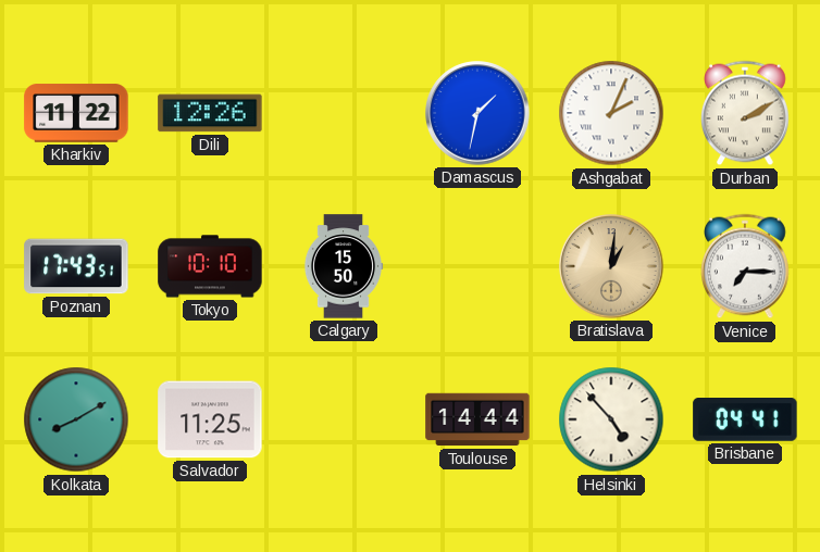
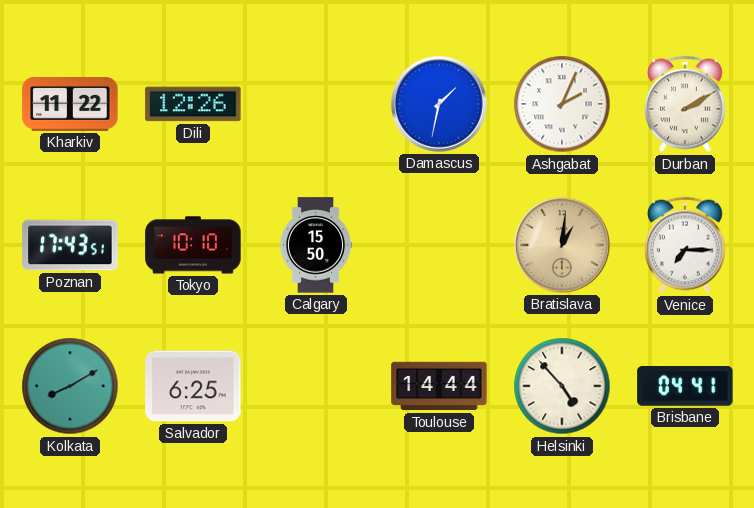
Salvador: 11:25 -> 6:25
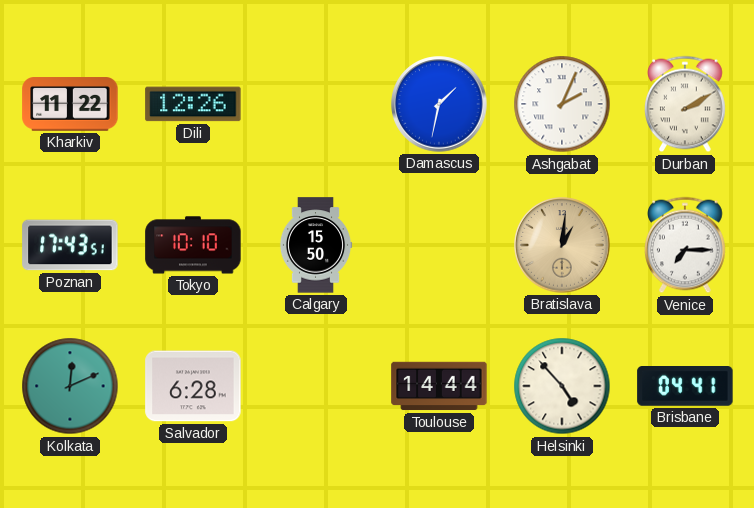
Kolkata: 8:10 -> 12:11
Salvador: 6:25 -> 6:28
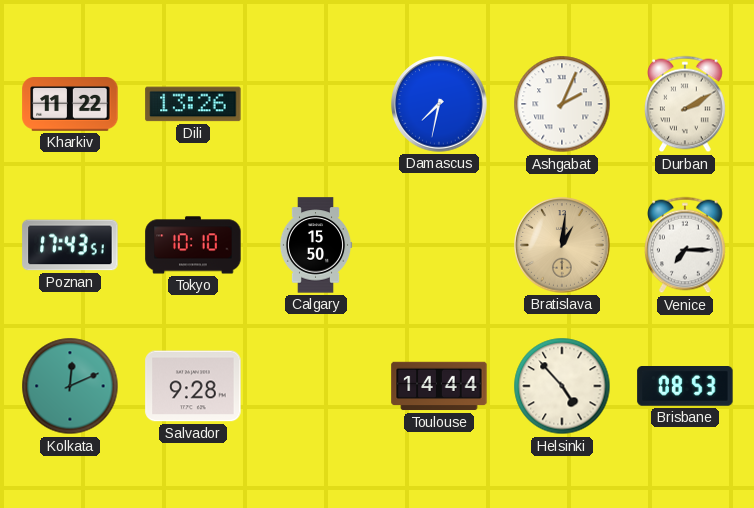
Dili: 12:26 -> 13:26
Damascus: 1:32 -> 7:32
Salvador: 6:28 -> 9:28
Brisbane: 04:41 -> 08:53
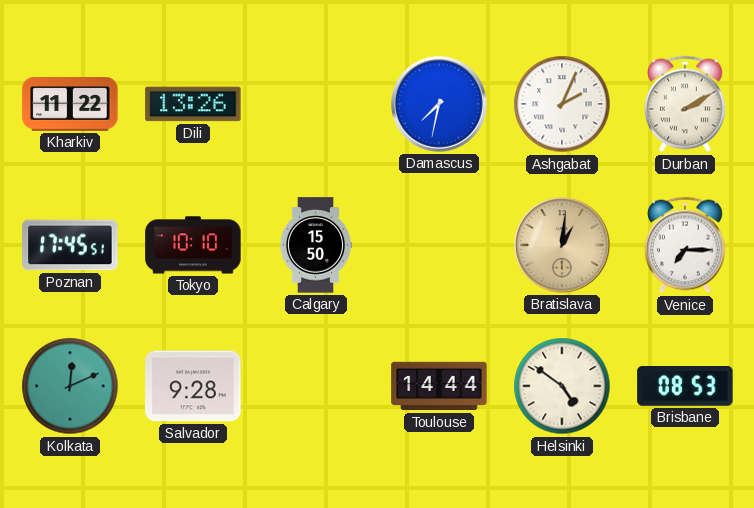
Poznan: 17:43 -> 17:45
Helsinki: 4:53 -> 4:51
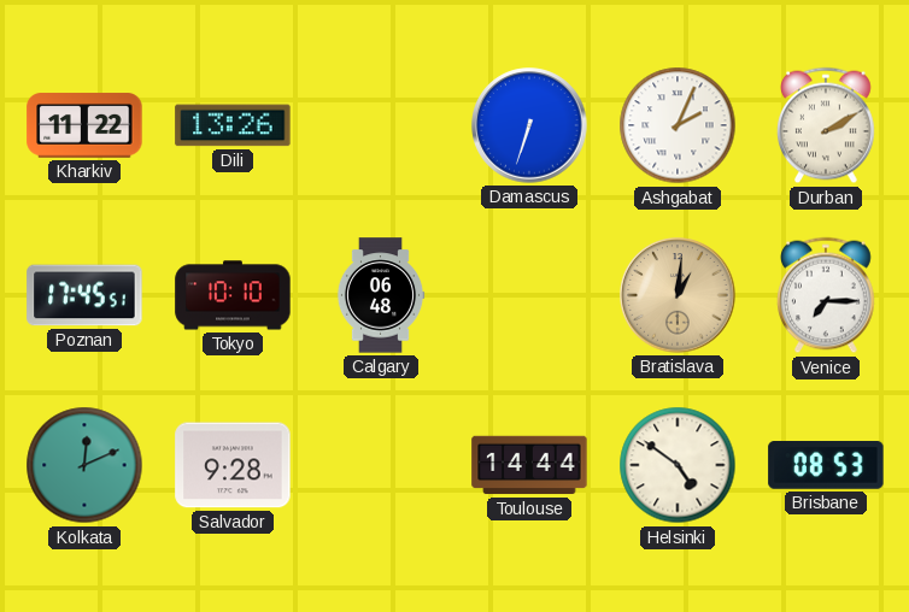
Damascus: 7:32 -> 6:33
Calgary: 15:50 -> 06:48
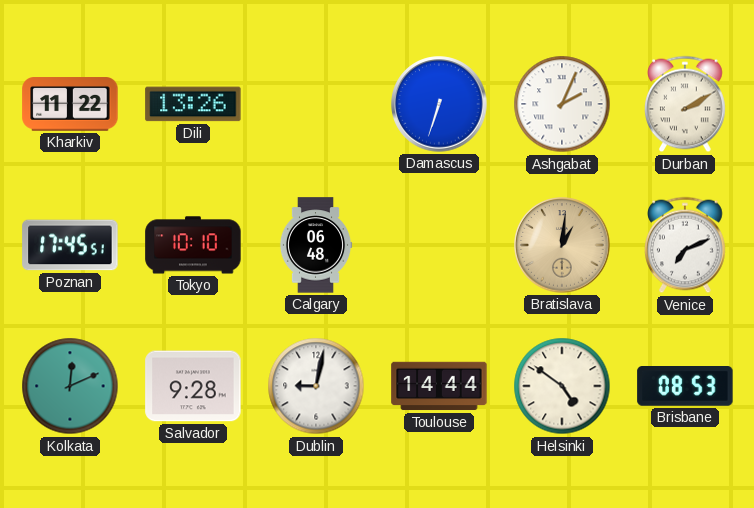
Venice: 7:15 -> 7:11
Dublin: none -> 9:02
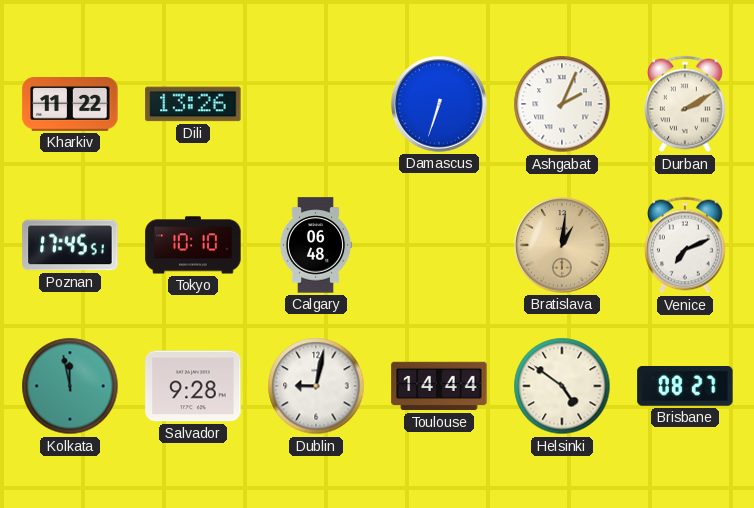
Kolkata: 12:11 -> 11:58
Brisbane: 08:53 -> 08:27
